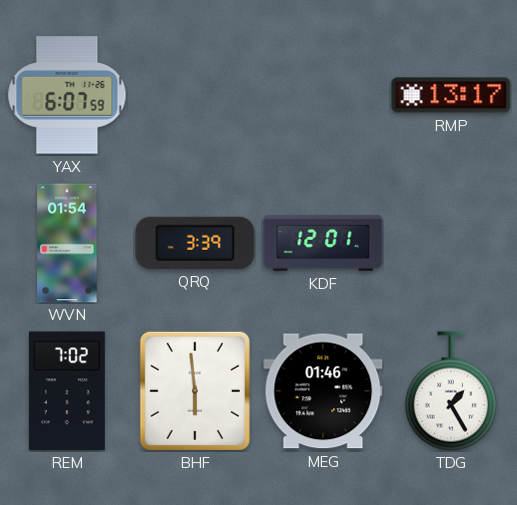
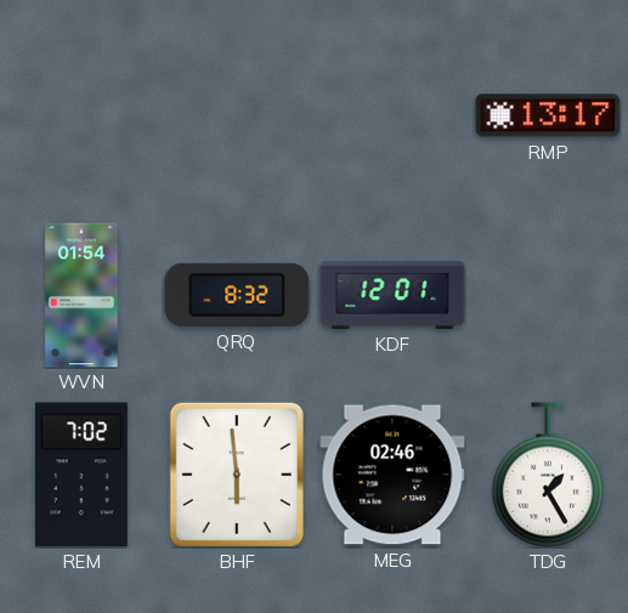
YAX: 6:07 -> none
QRQ: 3:39 -> 8:32
MEG: 01:46 -> 02:46
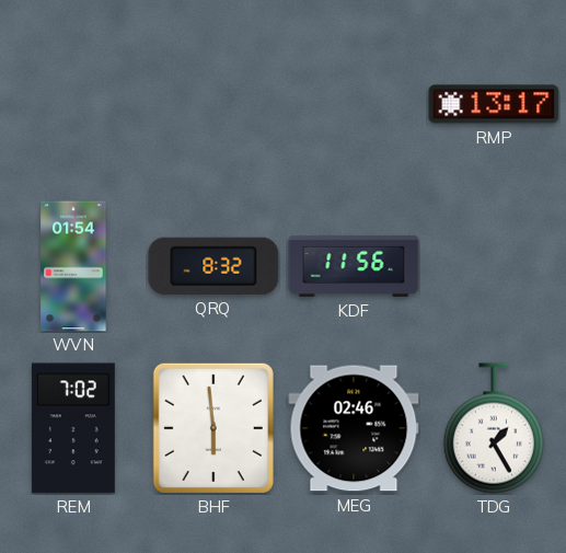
KDF: 12:01 -> 11:56
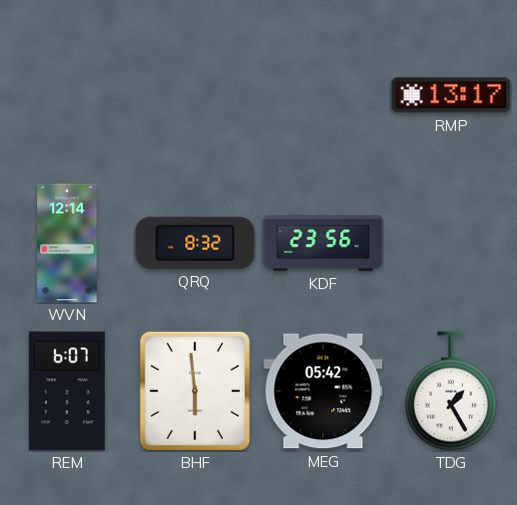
WVN: 01:54 -> 12:14
KDF: 11:56 -> 23:56
REM: 7:02 -> 6:07
MEG: 02:46 -> 05:42
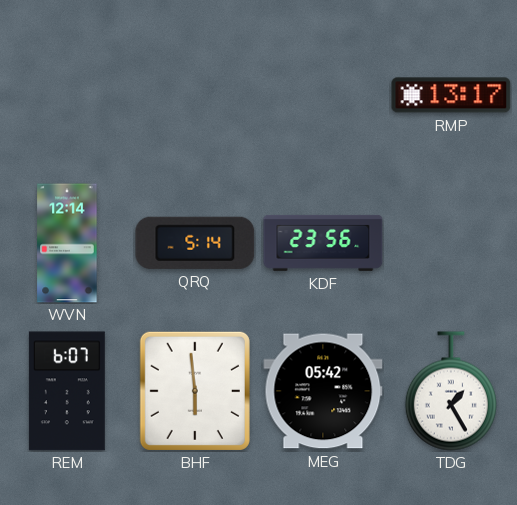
QRQ: 8:32 -> 5:14
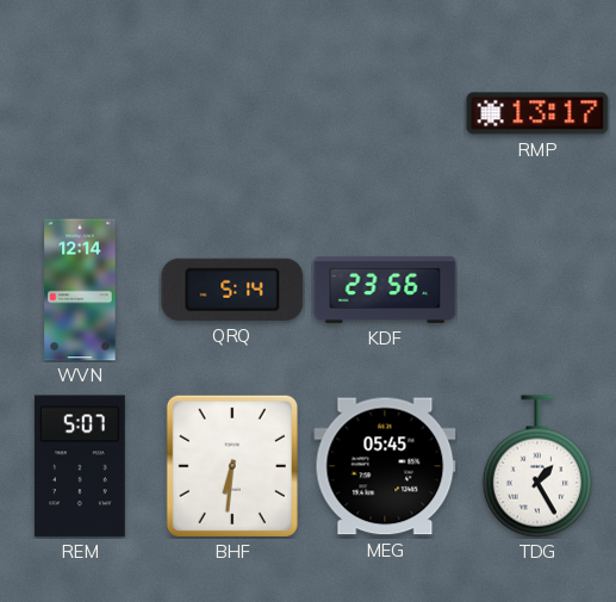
REM: 6:07 -> 5:07
BHF: 5:59 -> 6:31
MEG: 05:42 -> 05:45
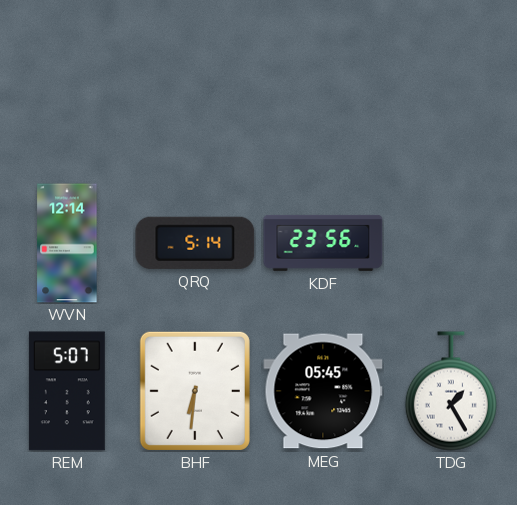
RMP: 13:17 -> none
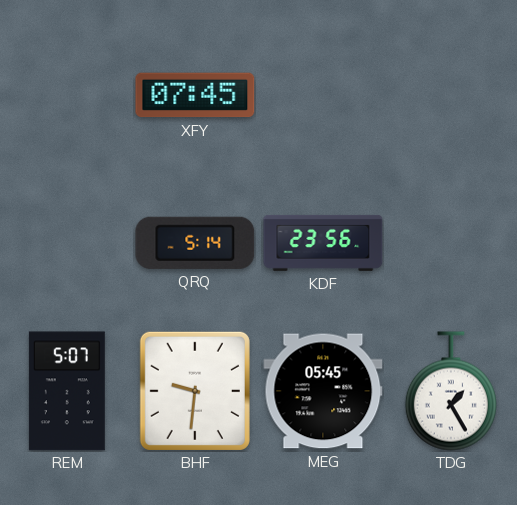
XFY: none -> 07:45
WVN: 12:14 -> none
BHF: 6:31 -> 9:31
